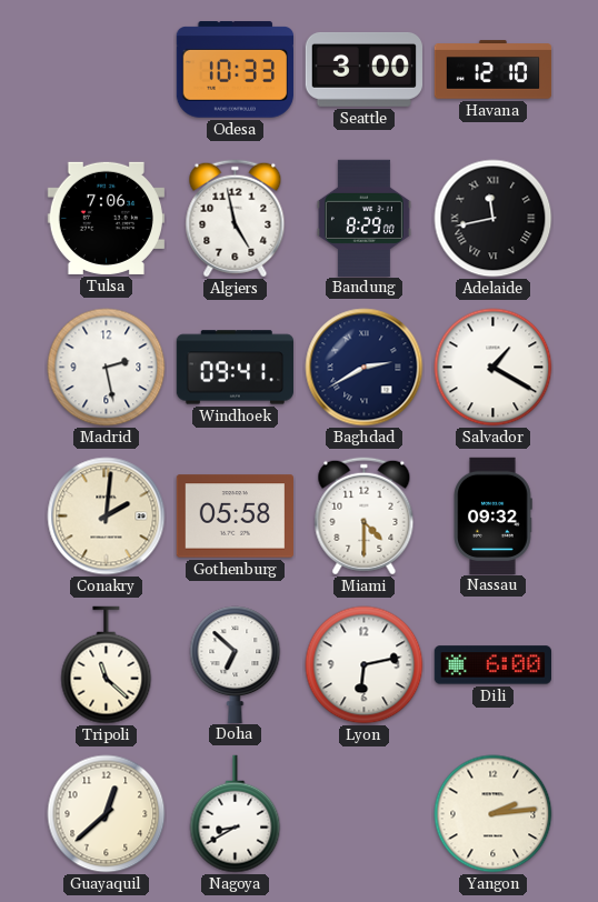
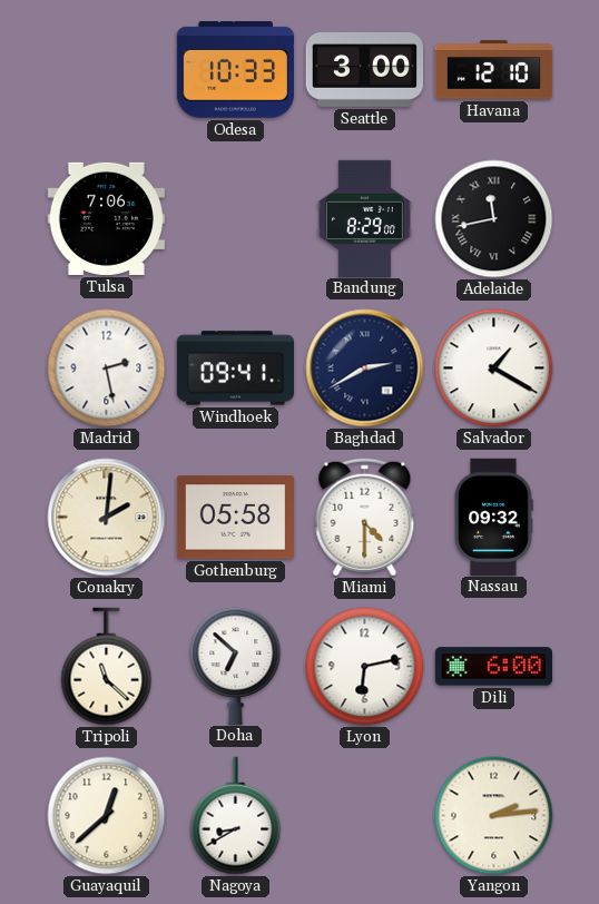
Algiers: 4:58 -> none
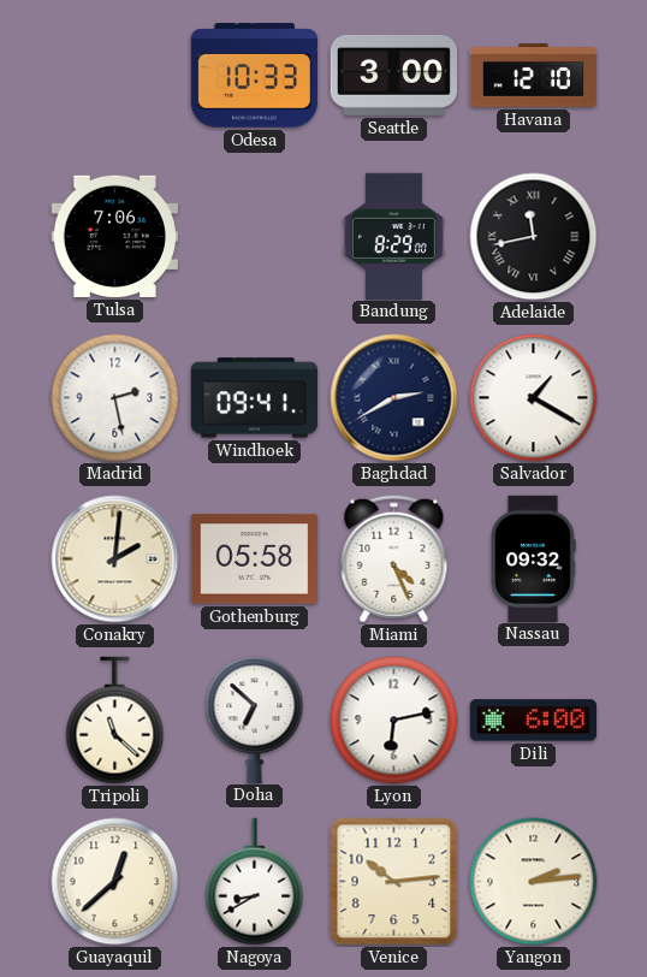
Miami: 4:30 -> 4:26
Venice: none -> 10:14
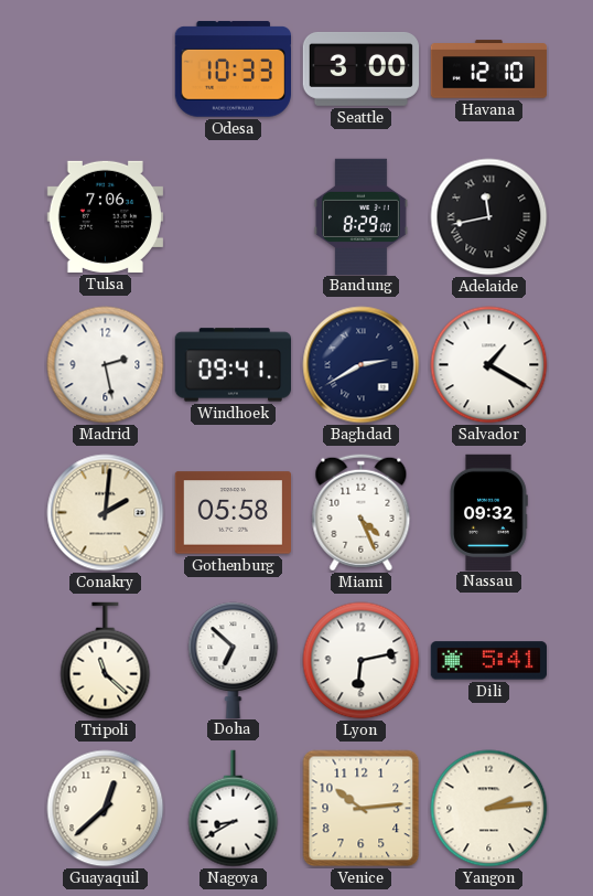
Dili: 6:00 -> 5:41
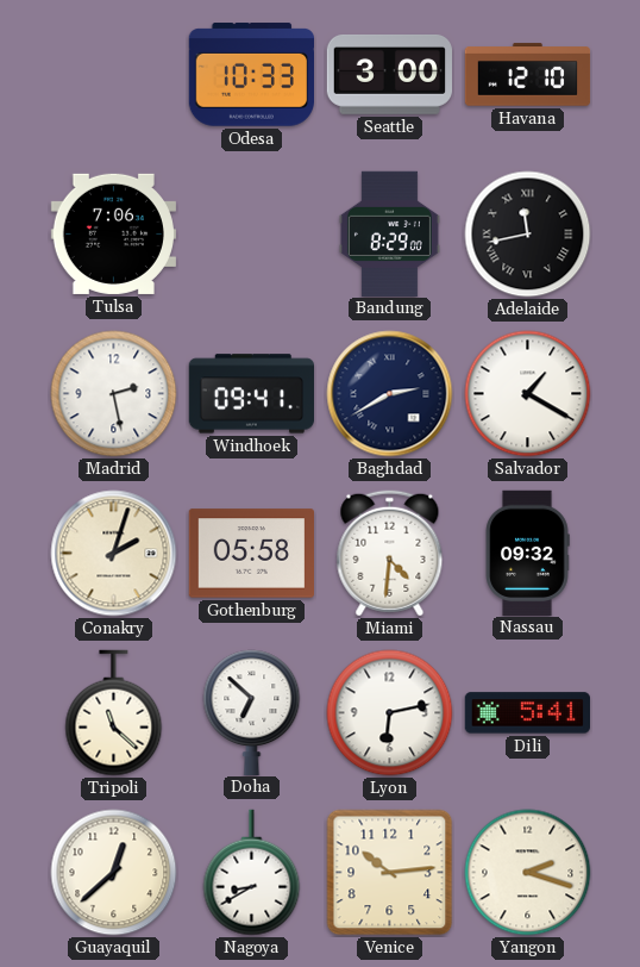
Conakry: 2:01 -> 2:03
Miami: 4:26 -> 4:31
Yangon: 2:14 -> 2:18
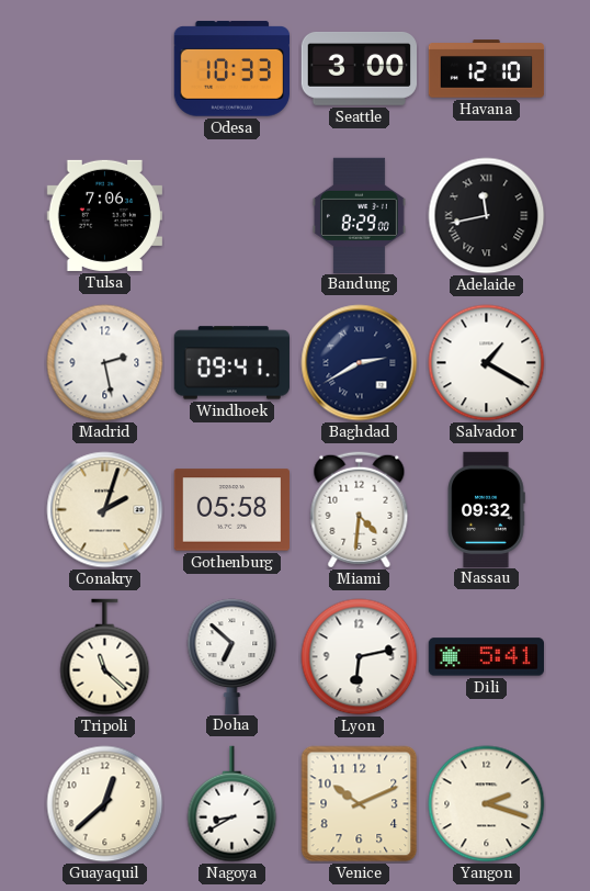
Venice: 10:14 -> 10:11
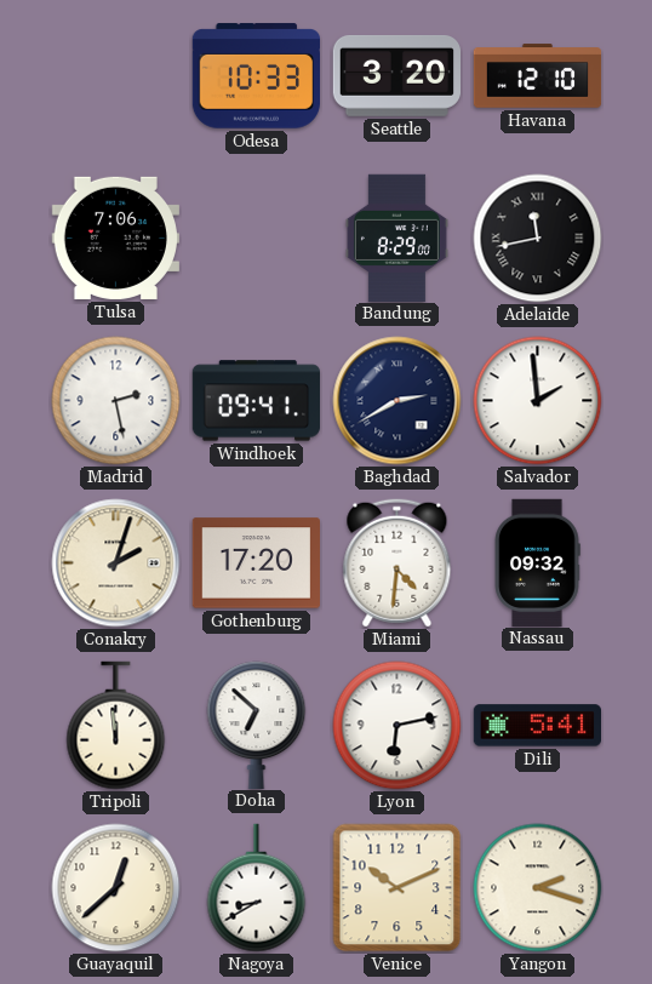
Seattle: 3:00 -> 3:20
Salvador: 1:20 -> 1:59
Gothenburg: 05:58 -> 17:20
Tripoli: 11:22 -> 11:59
